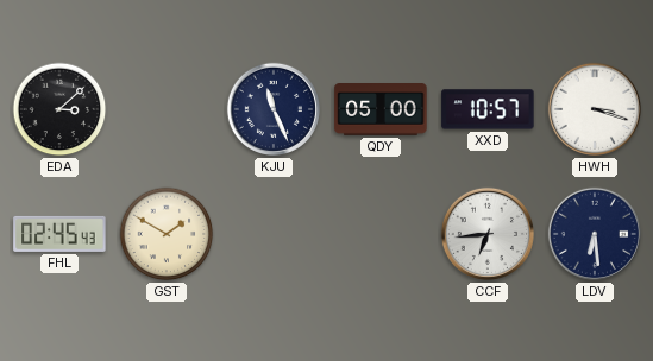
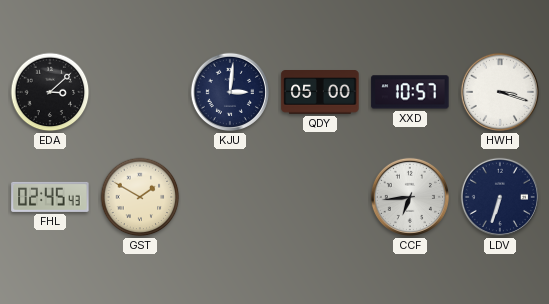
KJU: 11:26 -> 3:01
LDV: 6:29 -> 6:33
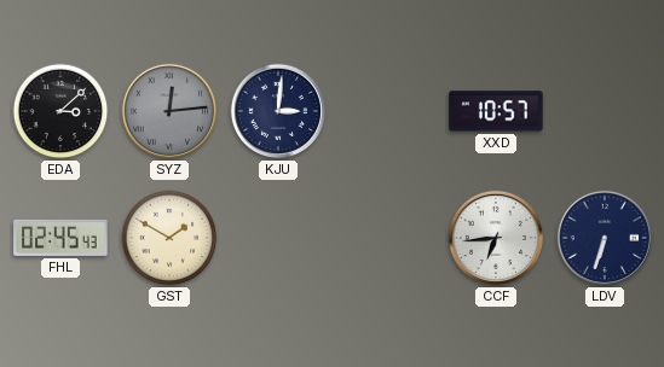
SYZ: none -> 12:14
QDY: 05:00 -> none
HWH: 3:18 -> none
